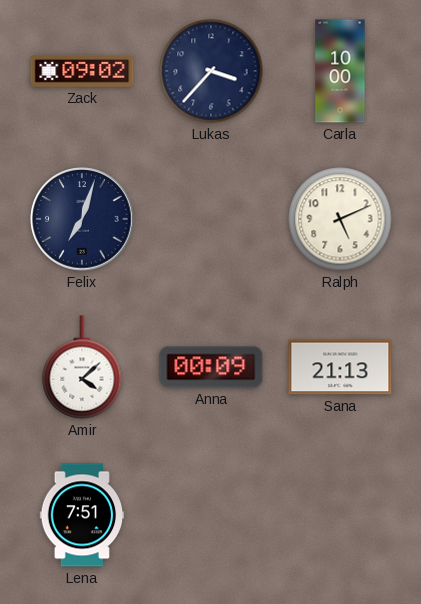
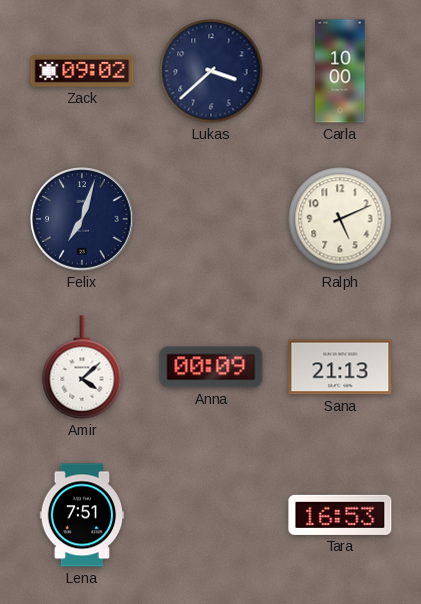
Lukas: 3:37 -> 3:38
Tara: none -> 16:53
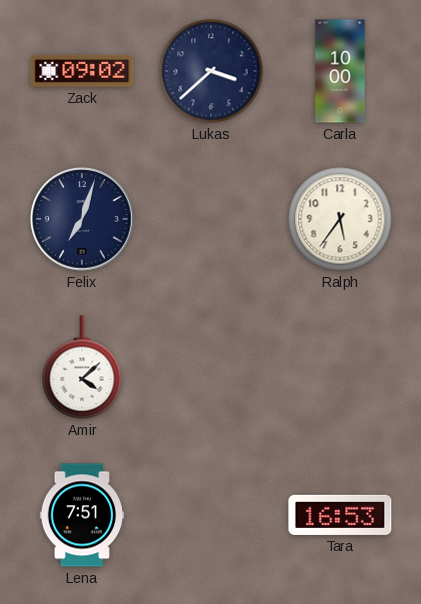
Ralph: 5:11 -> 5:36
Anna: 00:09 -> none
Sana: 21:13 -> none
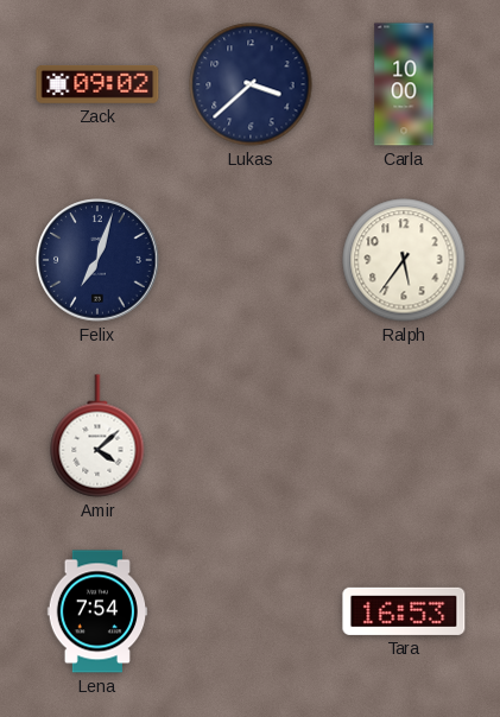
Lena: 7:51 -> 7:54
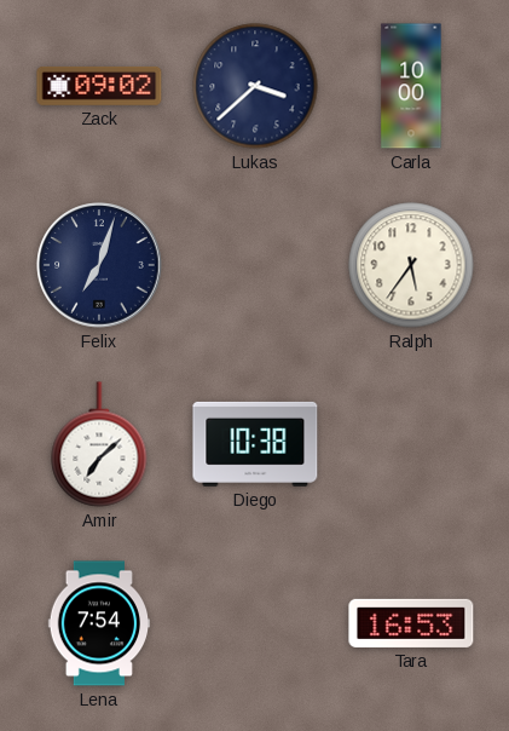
Amir: 4:08 -> 7:08
Diego: none -> 10:38
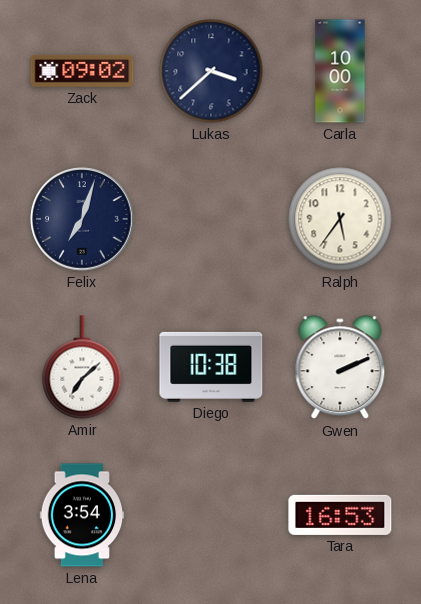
Gwen: none -> 2:11
Lena: 7:54 -> 3:54
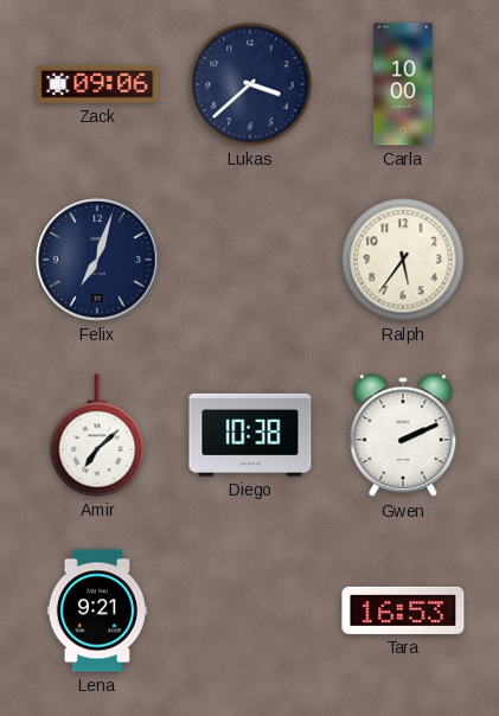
Zack: 09:02 -> 09:06
Lena: 3:54 -> 9:21
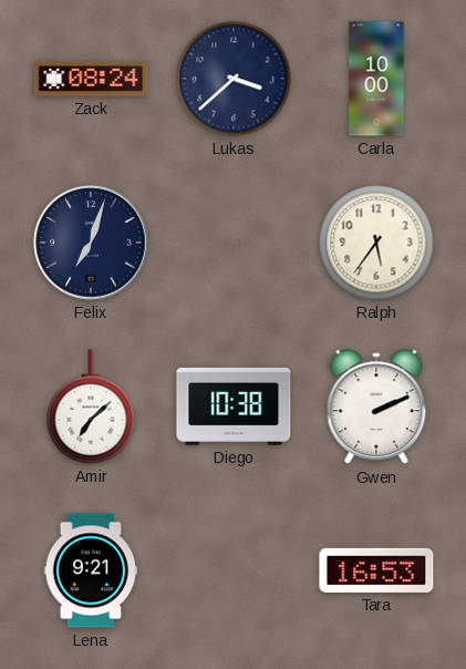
Zack: 09:06 -> 08:24
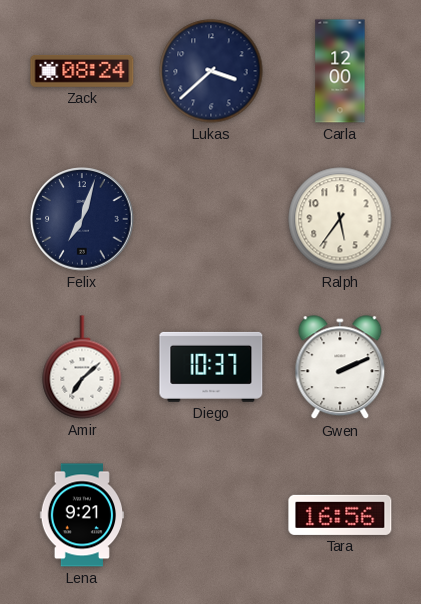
Carla: 10:00 -> 12:00
Diego: 10:38 -> 10:37
Tara: 16:53 -> 16:56
